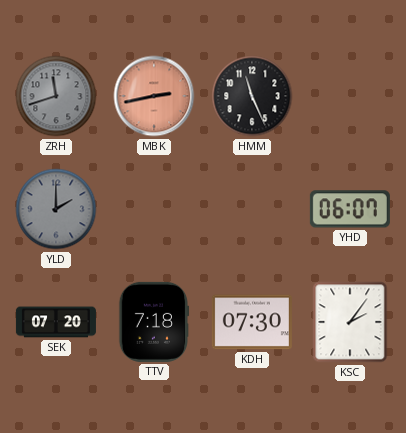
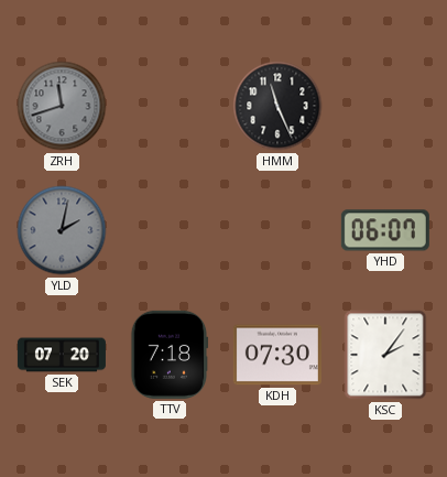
MBK: 2:43 -> none
YLD: 2:00 -> 2:02
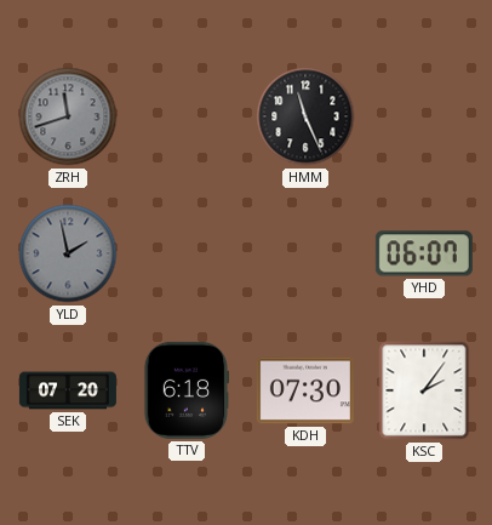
YLD: 2:02 -> 1:58
TTV: 7:18 -> 6:18
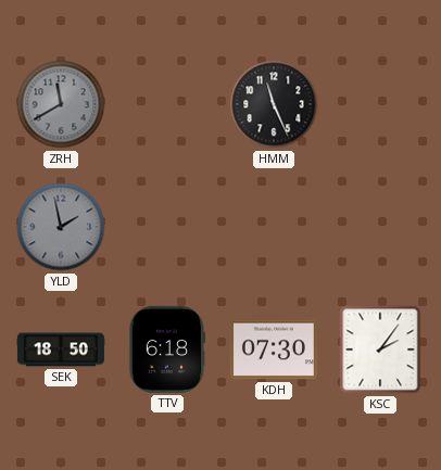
ZRH: 11:42 -> 11:40
YHD: 06:07 -> none
SEK: 07:20 -> 18:50
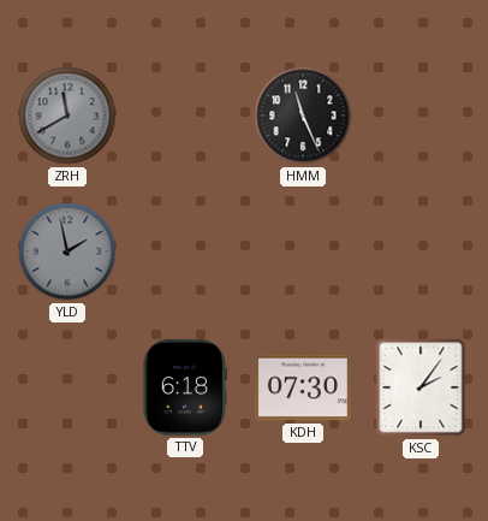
SEK: 18:50 -> none
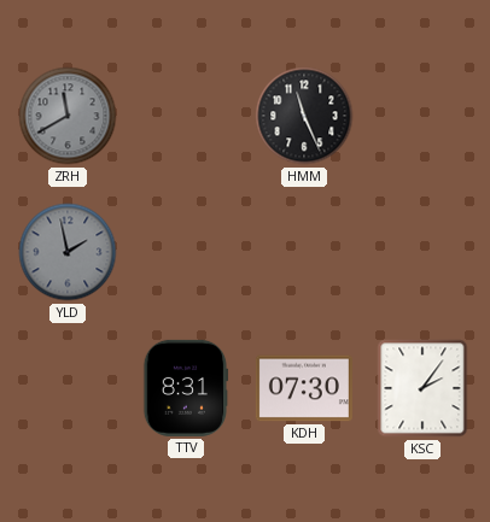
TTV: 6:18 -> 8:31
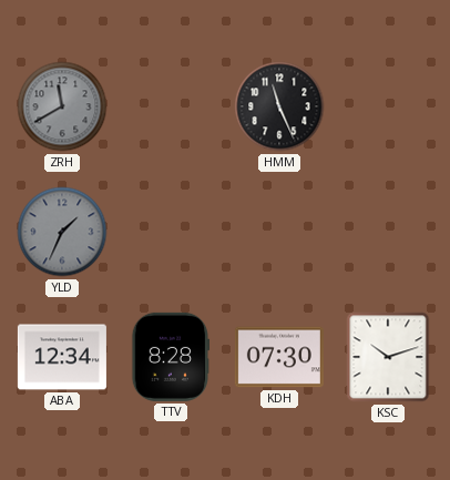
YLD: 1:58 -> 1:34
ABA: none -> 12:34
TTV: 8:31 -> 8:28
KSC: 2:06 -> 10:12
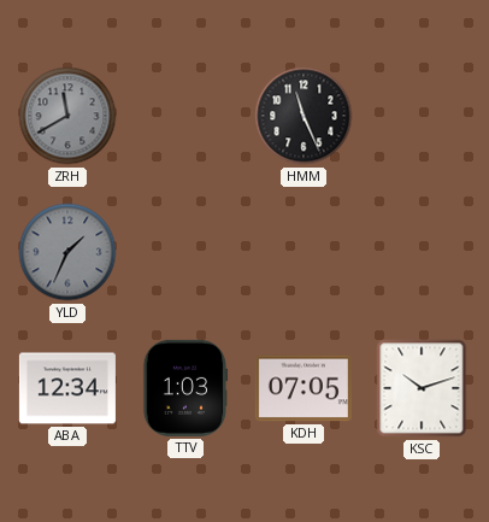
TTV: 8:28 -> 1:03
KDH: 07:30 -> 07:05
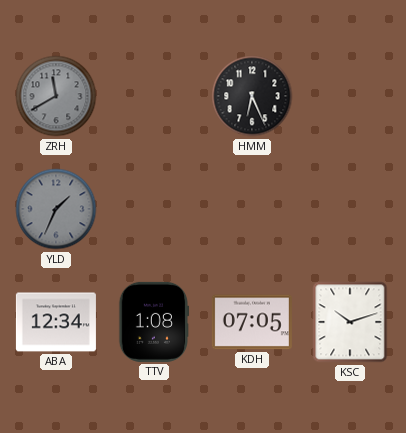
HMM: 11:26 -> 6:26
TTV: 1:03 -> 1:08
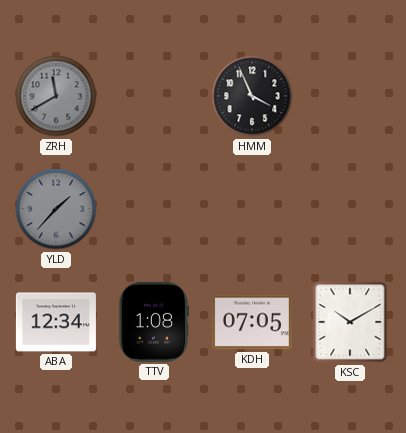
HMM: 6:26 -> 3:56
YLD: 1:34 -> 1:37
KSC: 10:12 -> 10:10
